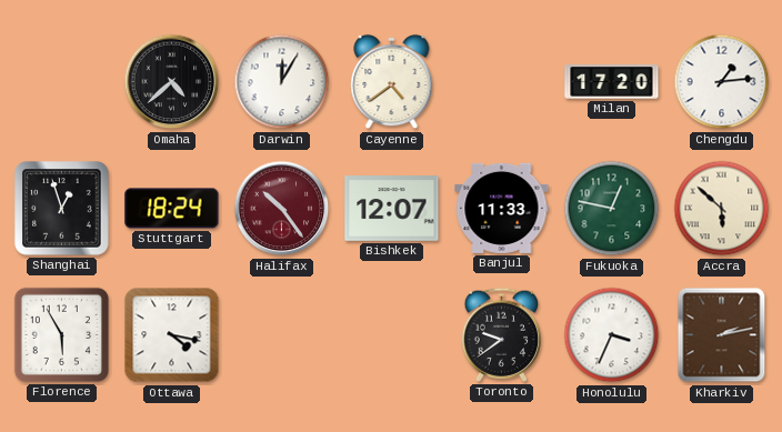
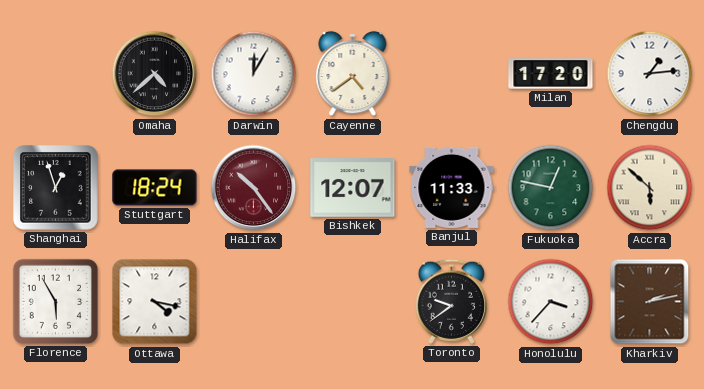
Honolulu: 3:34 -> 3:37
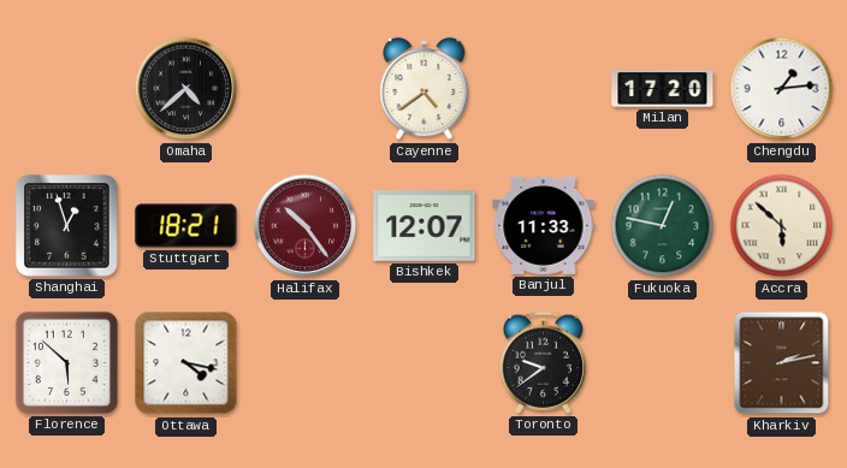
Darwin: 12:05 -> none
Stuttgart: 18:24 -> 18:21
Florence: 5:55 -> 5:52
Honolulu: 3:37 -> none
